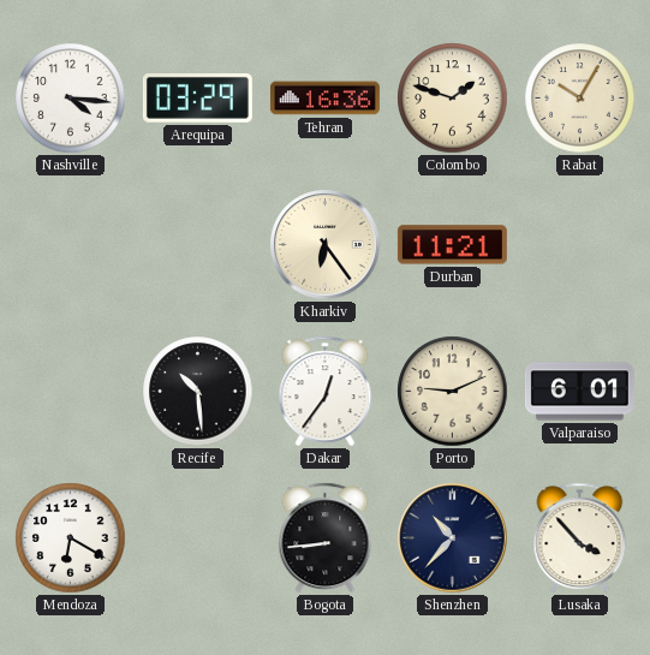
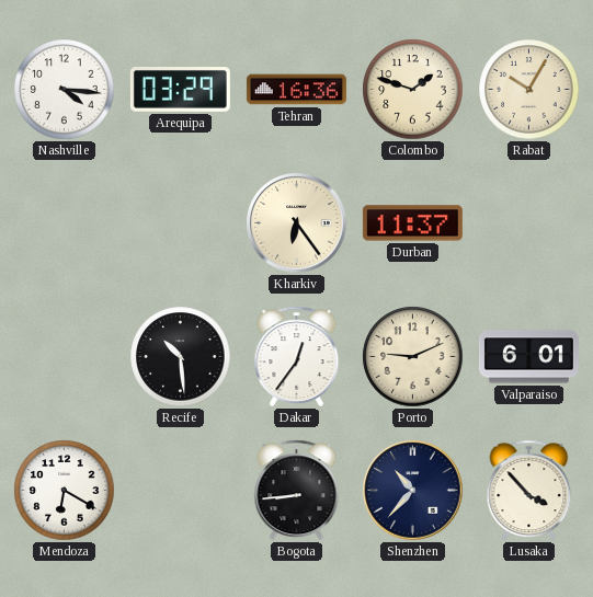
Durban: 11:21 -> 11:37
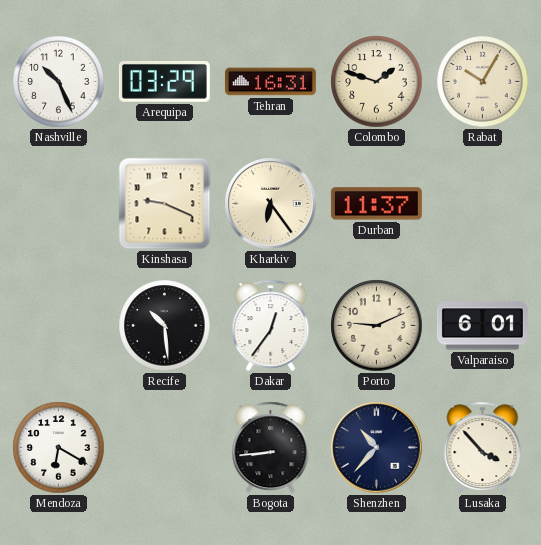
Nashville: 4:16 -> 10:26
Tehran: 16:36 -> 16:31
Kinshasa: none -> 9:19
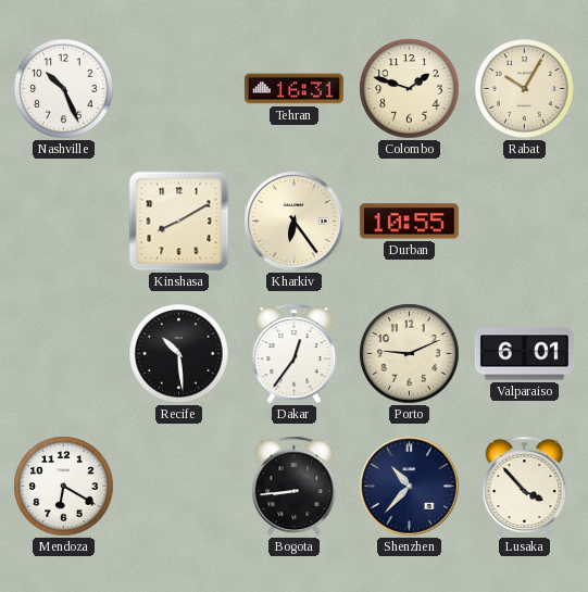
Arequipa: 03:29 -> none
Kinshasa: 9:19 -> 8:10
Durban: 11:37 -> 10:55
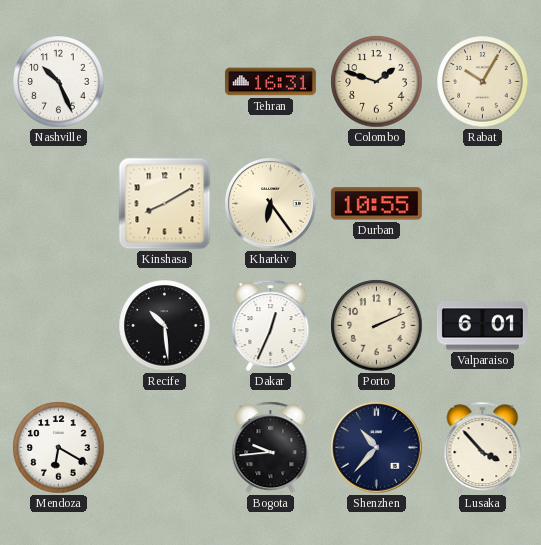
Dakar: 12:36 -> 12:34
Porto: 9:11 -> 2:11
Bogota: 8:44 -> 9:44
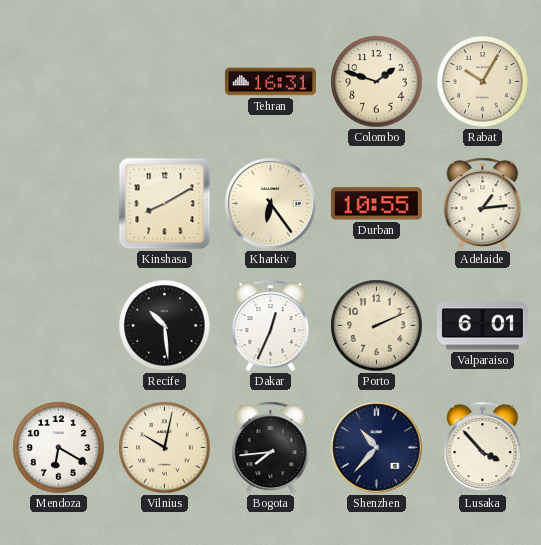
Nashville: 10:26 -> none
Adelaide: none -> 1:14
Vilnius: none -> 10:02
Bogota: 9:44 -> 7:44
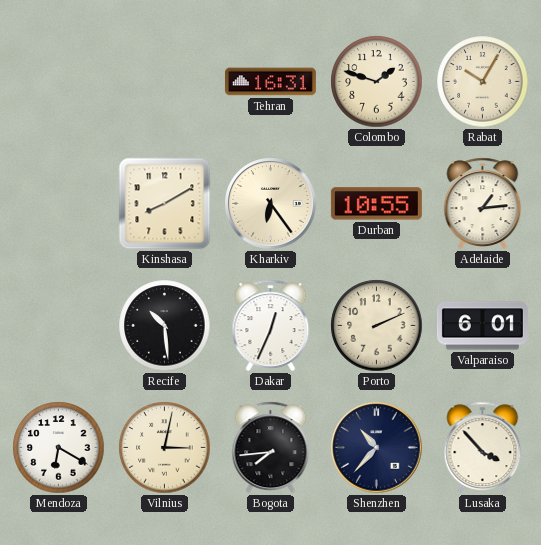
Vilnius: 10:02 -> 3:02
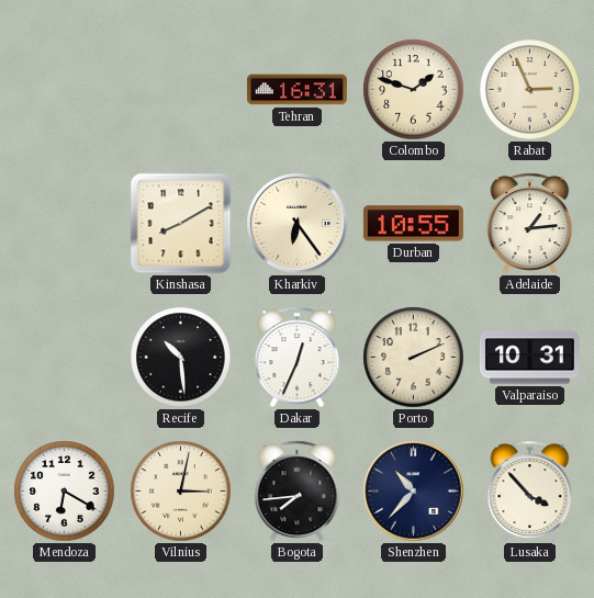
Rabat: 10:05 -> 2:56
Valparaiso: 6:01 -> 10:31
